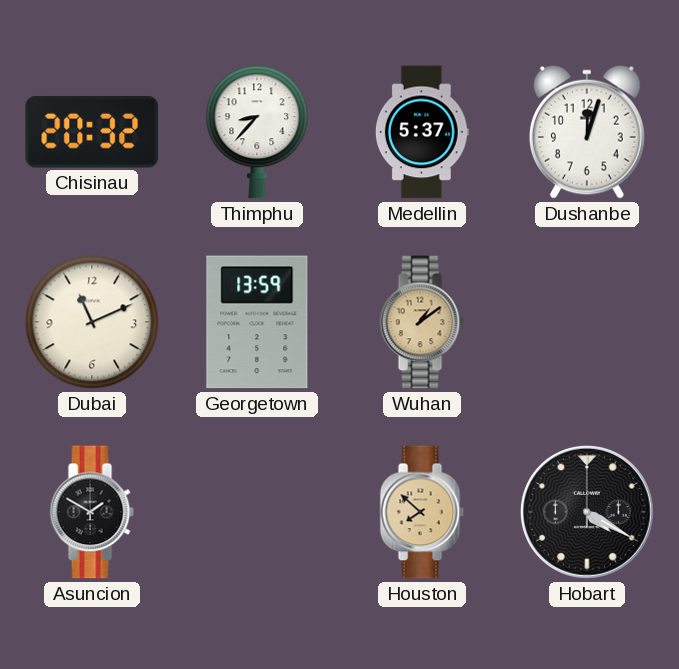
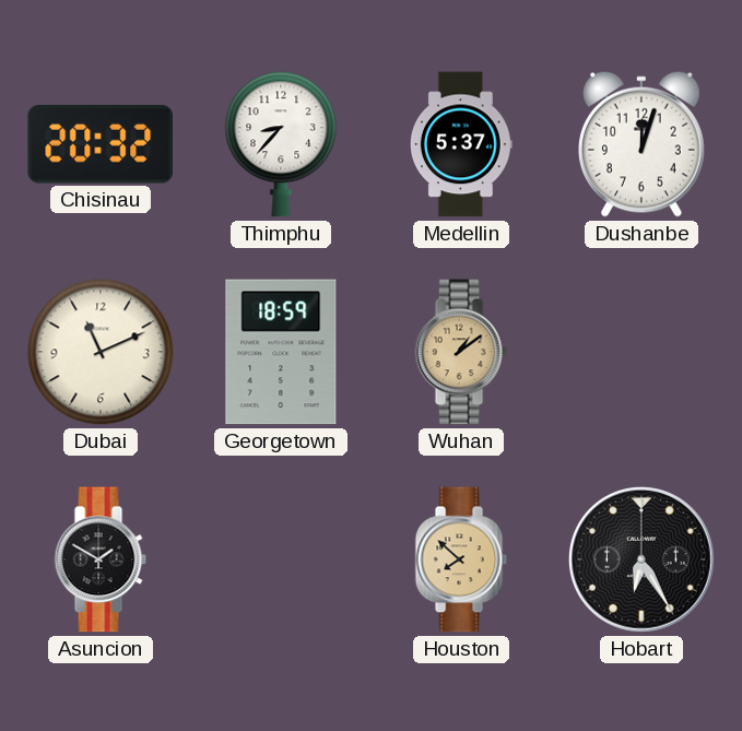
Georgetown: 13:59 -> 18:59
Hobart: 4:20 -> 6:25
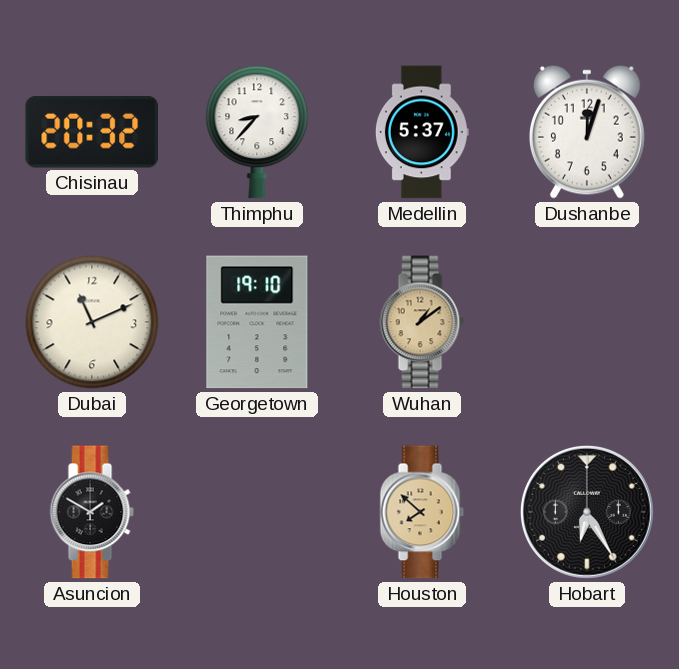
Georgetown: 18:59 -> 19:10
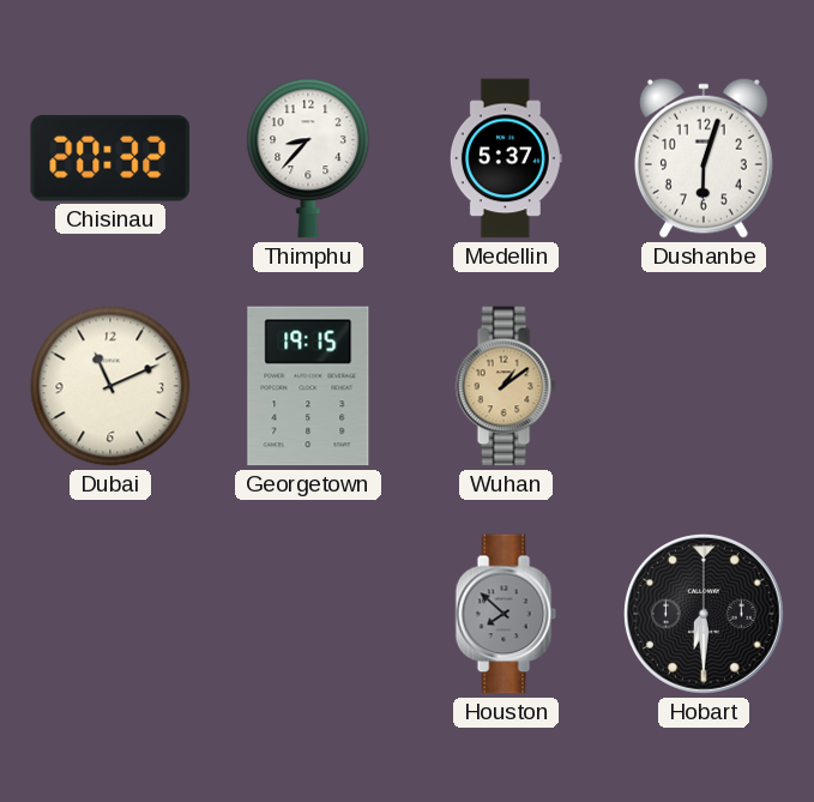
Dushanbe: 12:03 -> 6:03
Georgetown: 19:10 -> 19:15
Asuncion: 1:50 -> none
Houston dial: champagne -> grey
Hobart: 6:25 -> 6:30
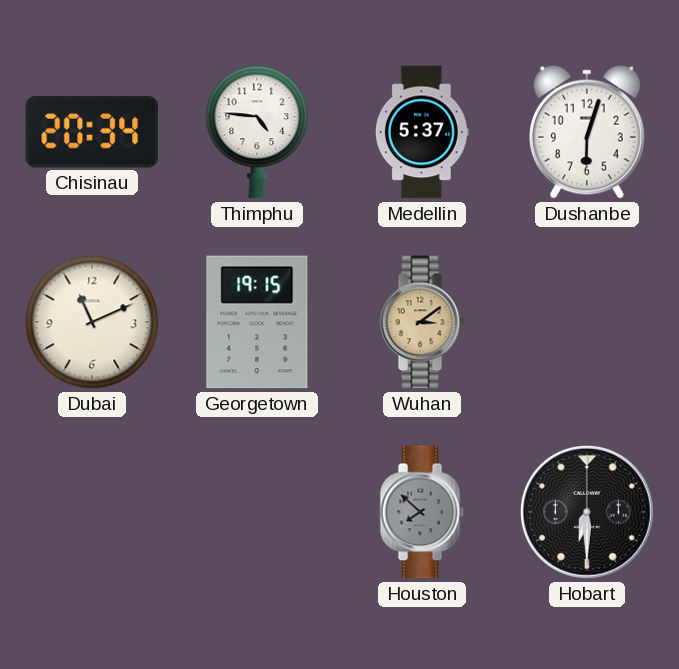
Chisinau: 20:32 -> 20:34
Thimphu: 8:37 -> 4:46
Wuhan: 1:09 -> 3:09
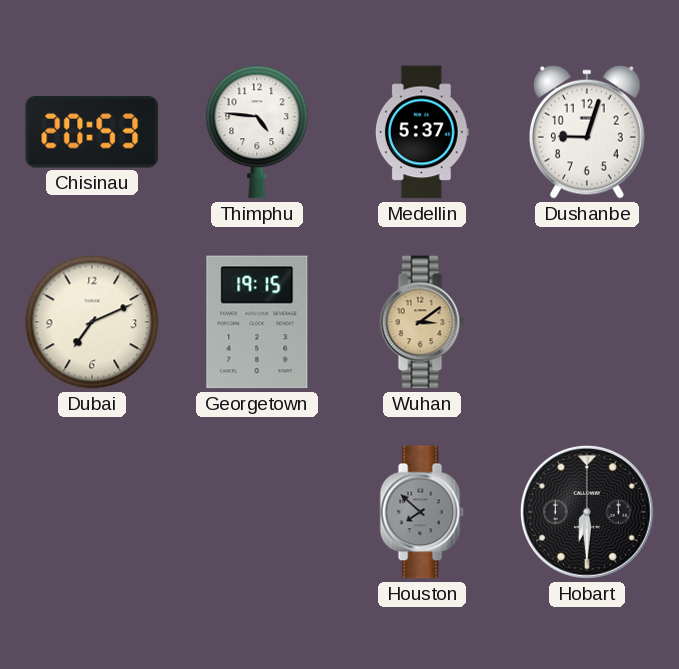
Chisinau: 20:34 -> 20:53
Dushanbe: 6:03 -> 9:03
Dubai: 11:11 -> 7:11
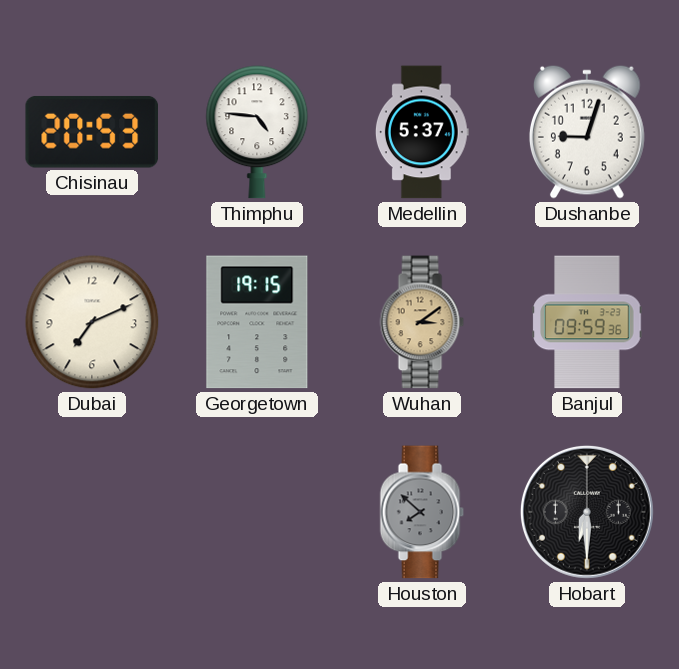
Banjul: none -> 09:59
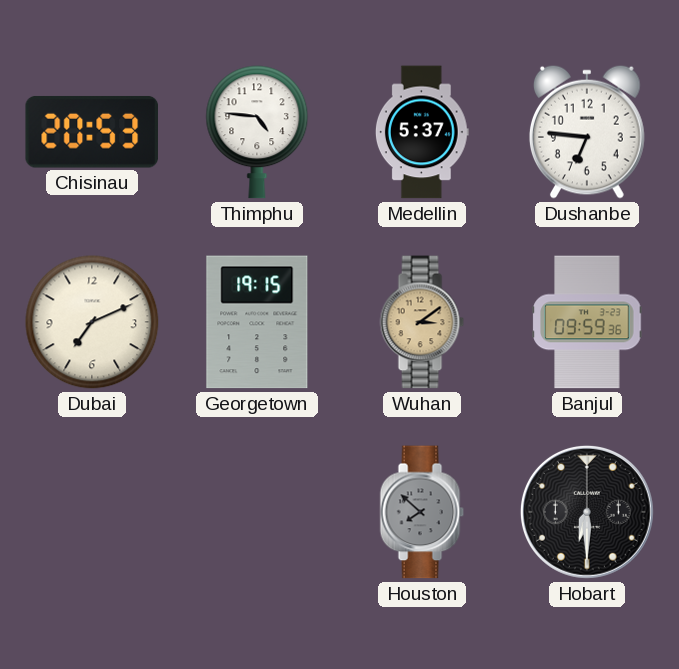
Dushanbe: 9:03 -> 6:46
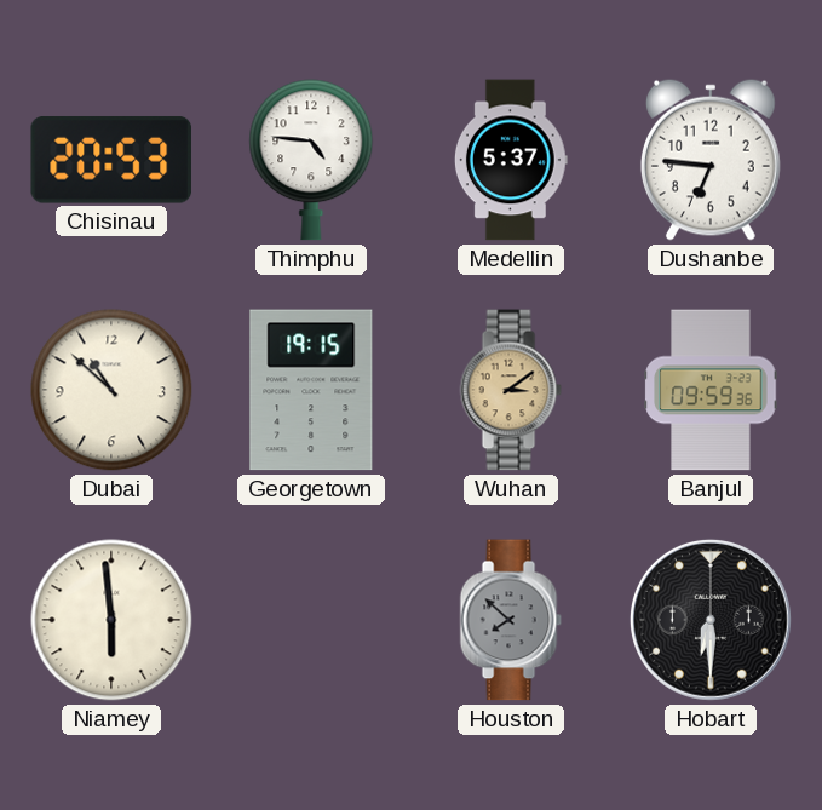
Dubai: 7:11 -> 10:52
Niamey: none -> 5:59
